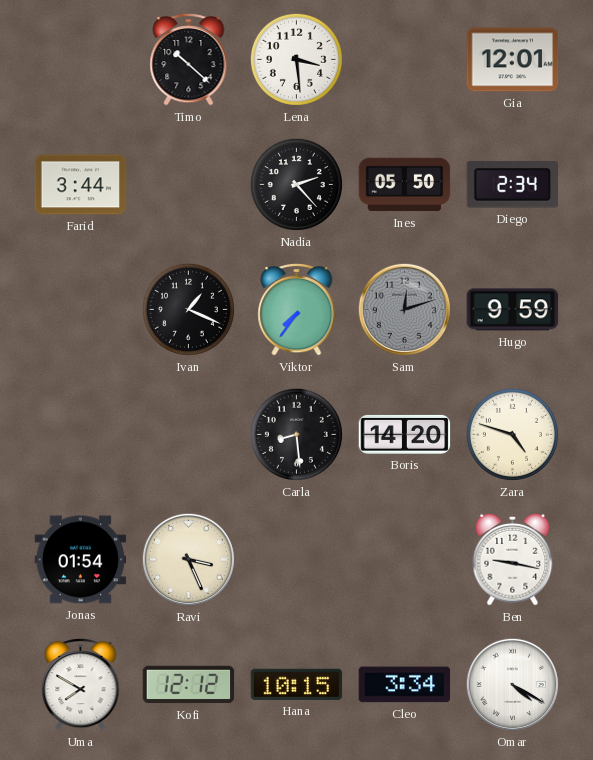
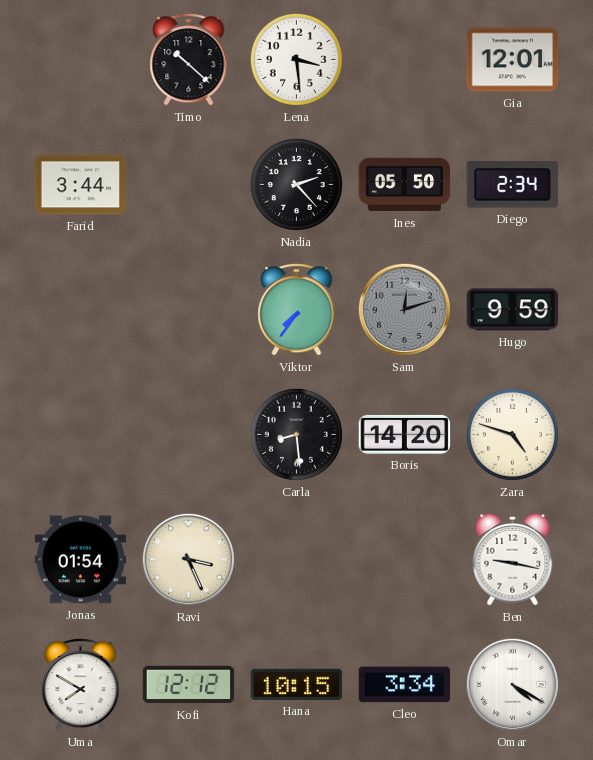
Ivan: 1:19 -> none
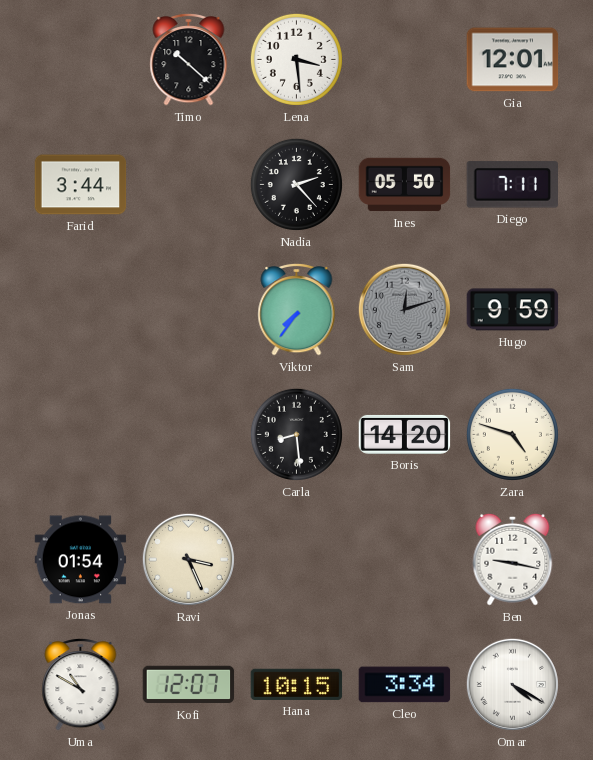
Diego: 2:34 -> 7:11
Uma: 7:50 -> 10:50
Kofi: 12:12 -> 12:07
